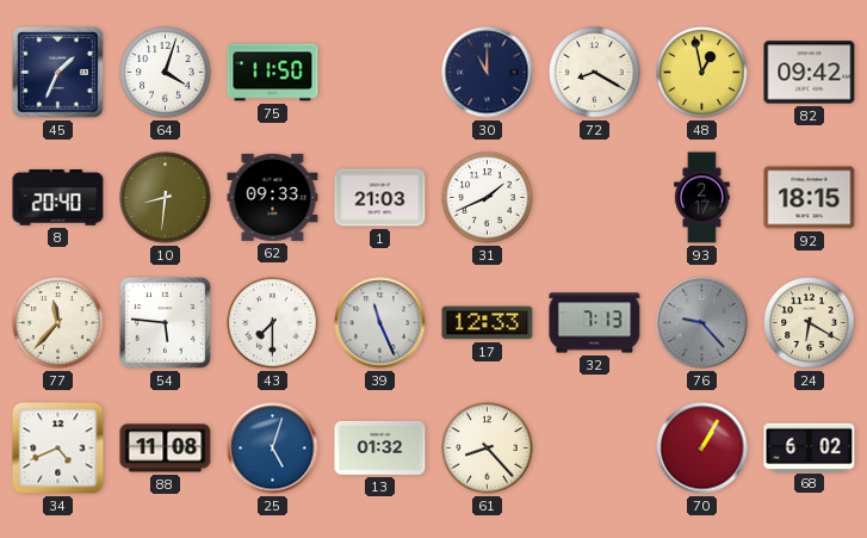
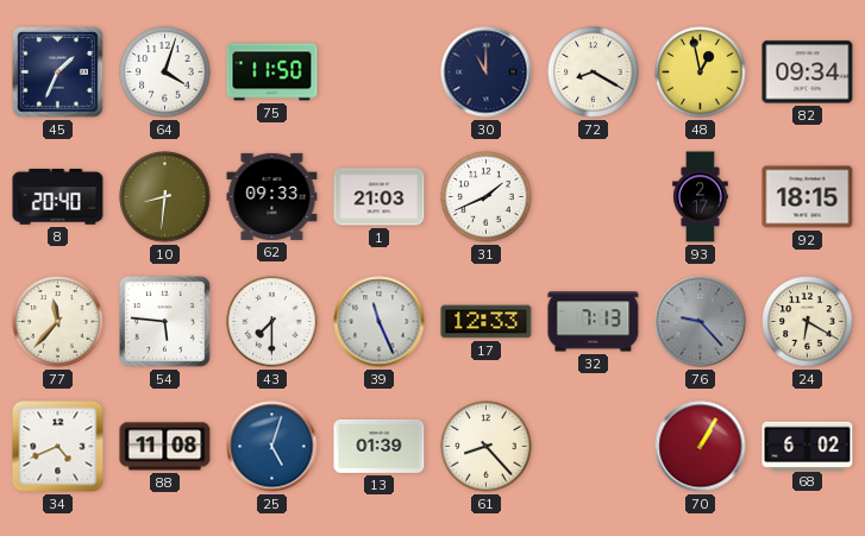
82: 09:42 -> 09:34
13: 01:32 -> 01:39
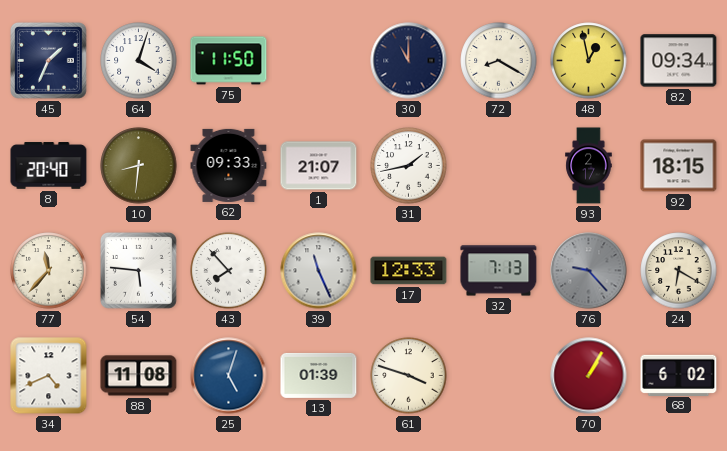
1: 21:03 -> 21:07
31: 1:41 -> 1:43
43: 7:30 -> 7:53
61: 8:23 -> 3:48
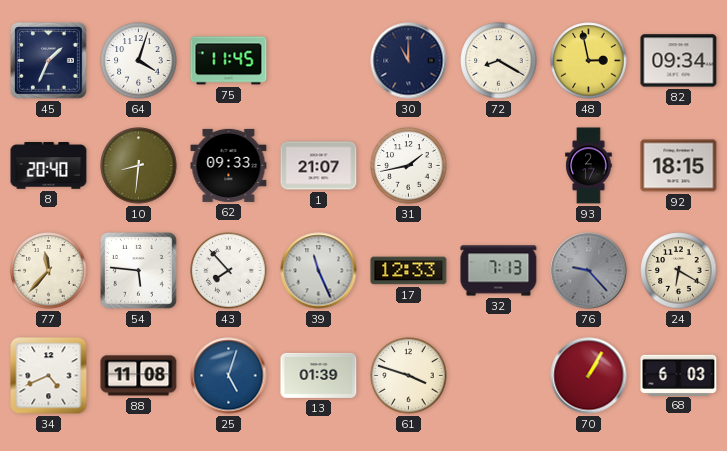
75: 11:50 -> 11:45
48: 12:58 -> 2:58
68: 6:02 -> 6:03
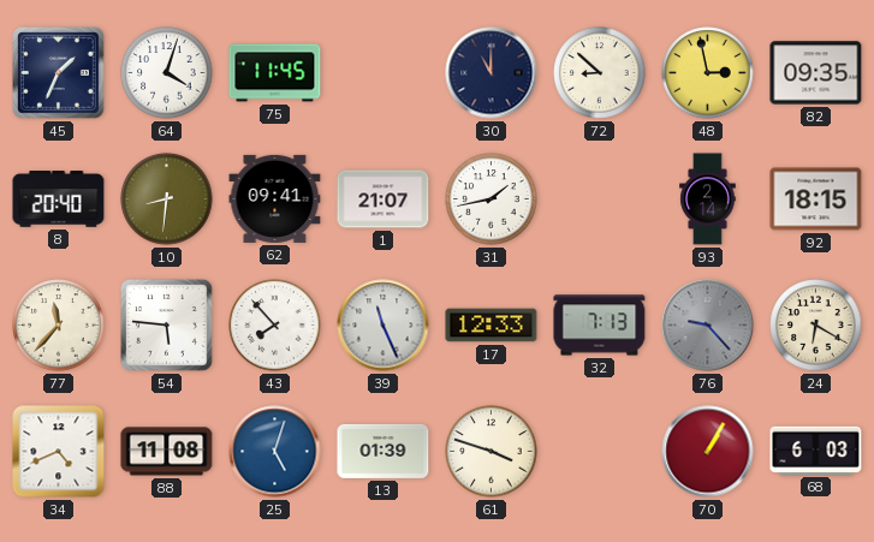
72: 8:20 -> 8:52
82: 09:34 -> 09:35
62: 09:33 -> 09:41
93: 2:17 -> 2:14
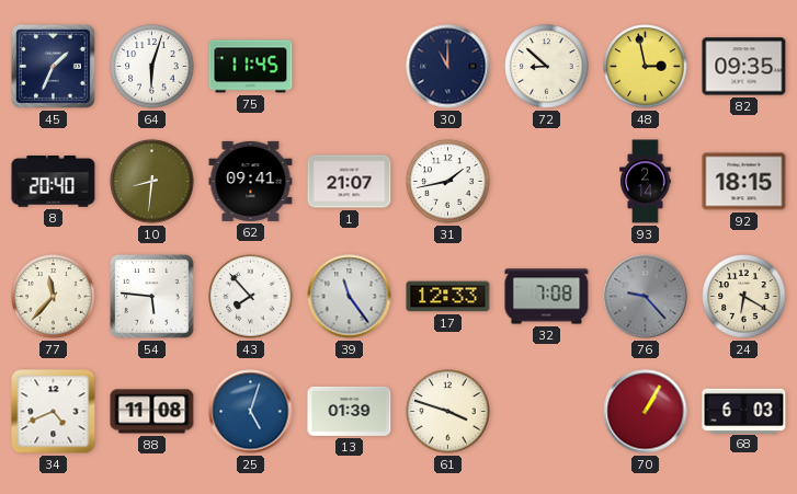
64: 4:03 -> 6:03
39: 11:26 -> 11:24
32: 7:13 -> 7:08
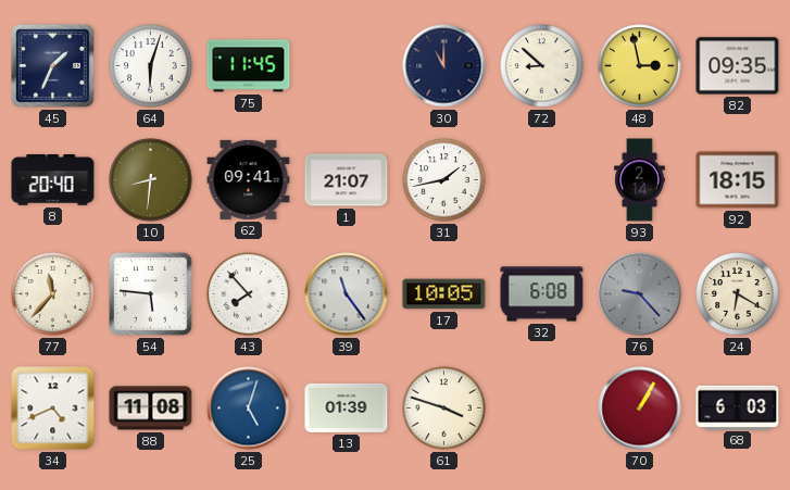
17: 12:33 -> 10:05
32: 7:08 -> 6:08
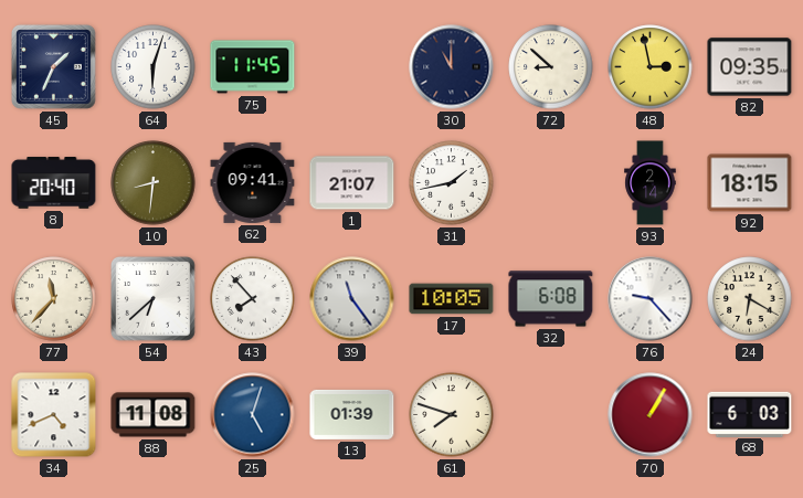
54: 5:46 -> 6:38
76 dial: grey -> white
61: 3:48 -> 7:48
